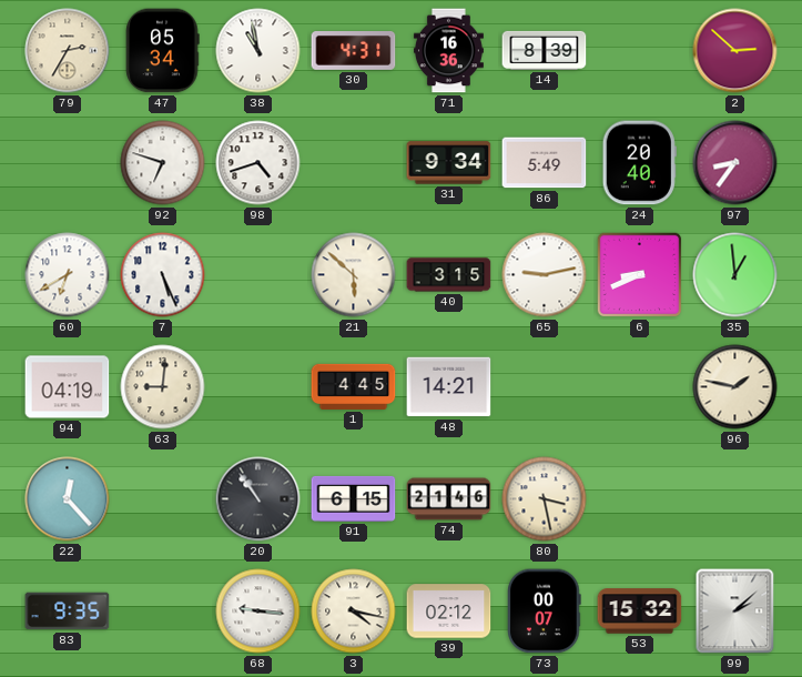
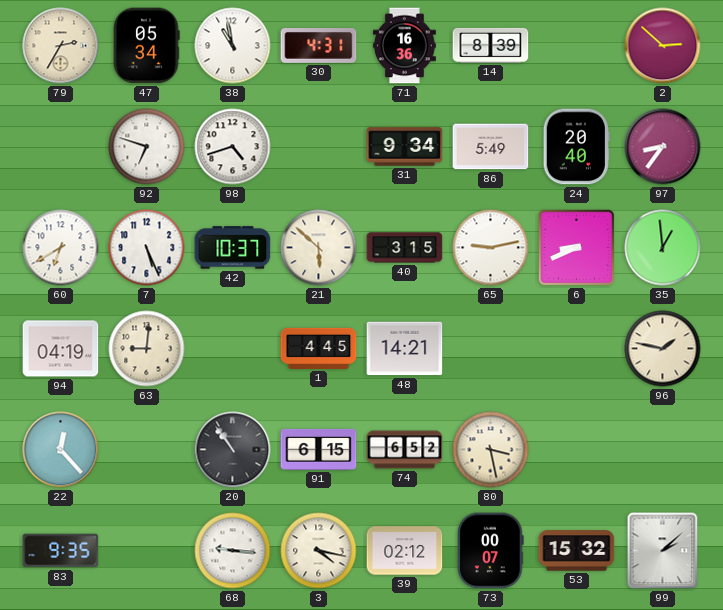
42: none -> 10:37
74: 21:46 -> 6:52
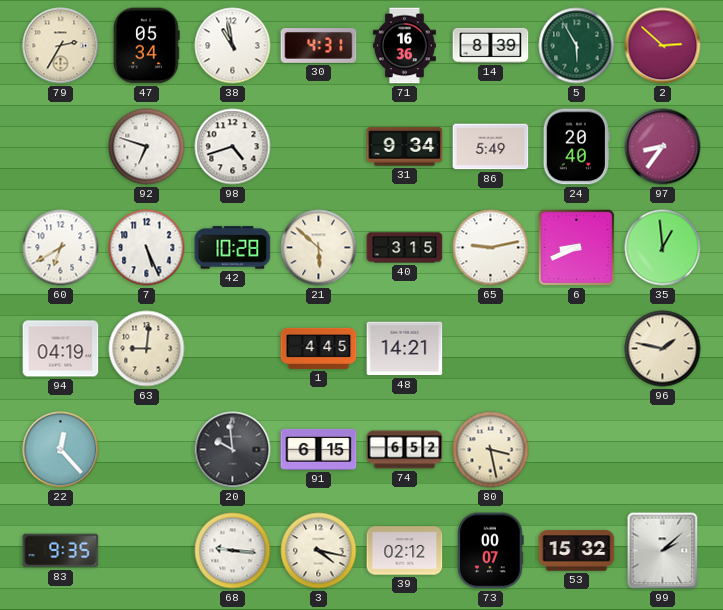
5: none -> 5:55
42: 10:37 -> 10:28
20: 10:54 -> 9:59
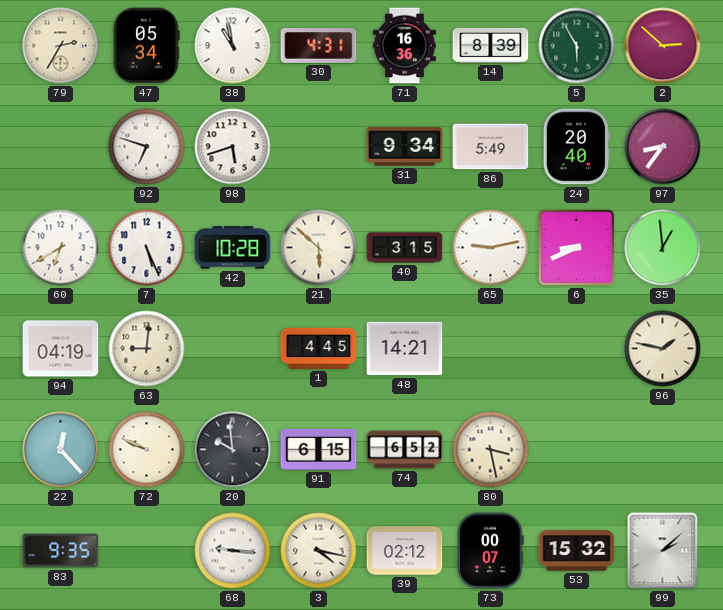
98: 4:42 -> 5:42
72: none -> 9:49
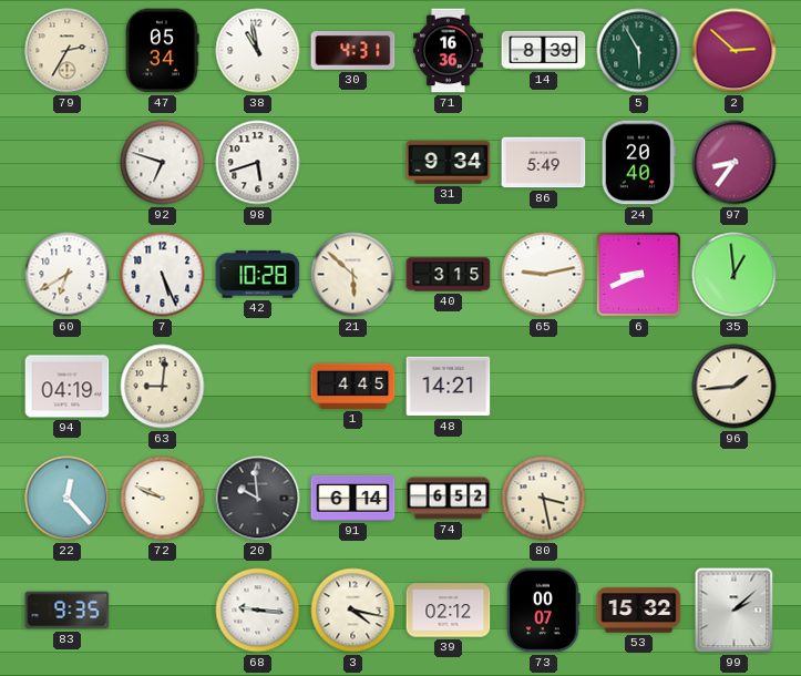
96: 1:47 -> 1:44
91: 6:15 -> 6:14
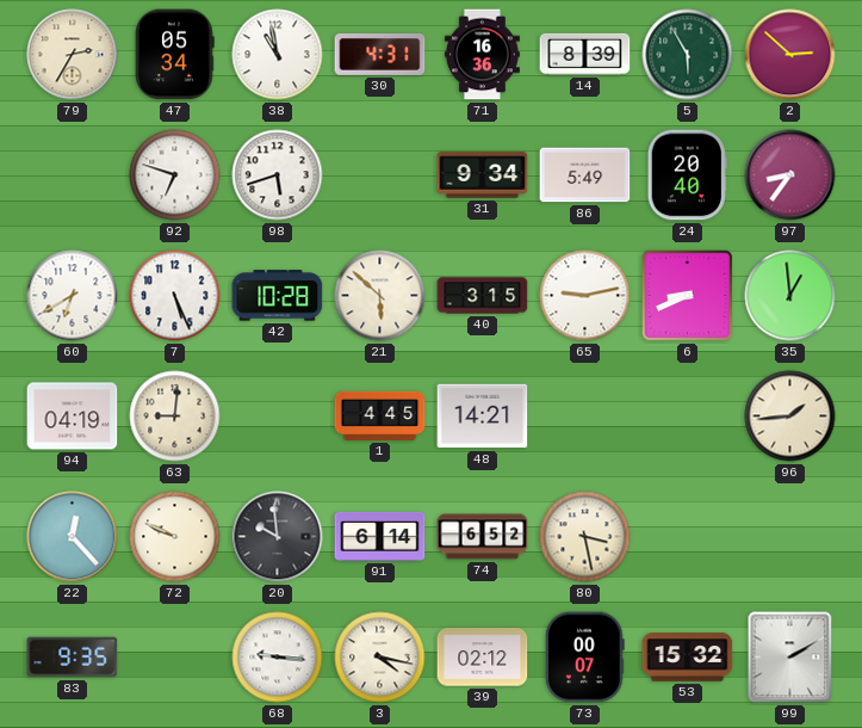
99: 2:08 -> 2:10
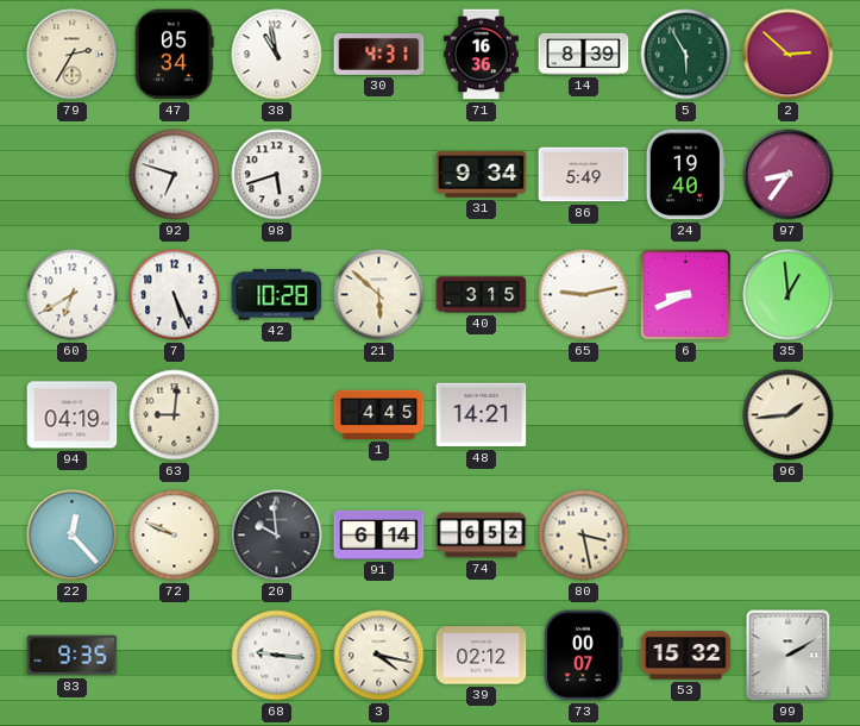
24: 20:40 -> 19:40
